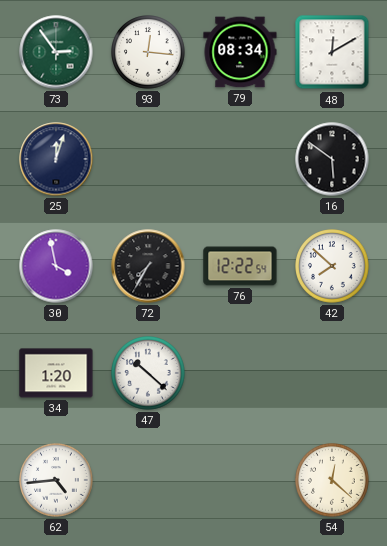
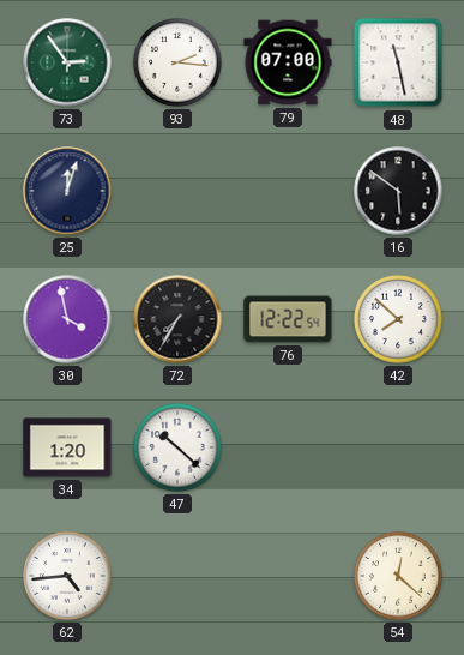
93: 12:16 -> 2:16
79: 08:34 -> 07:00
48: 12:10 -> 11:28
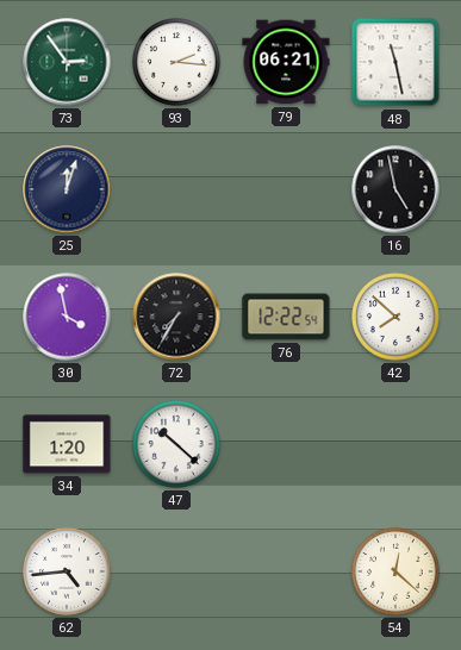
79: 07:00 -> 06:21
16: 5:51 -> 4:58
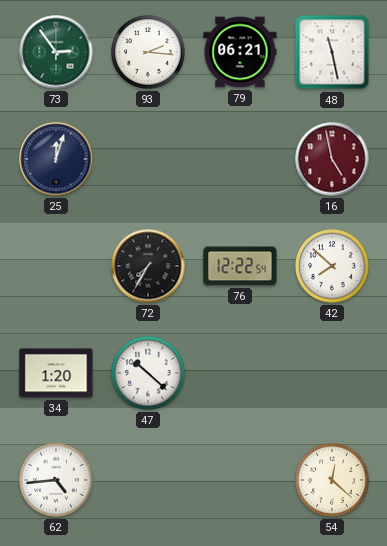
16 dial: black -> burgundy
30: 3:58 -> none
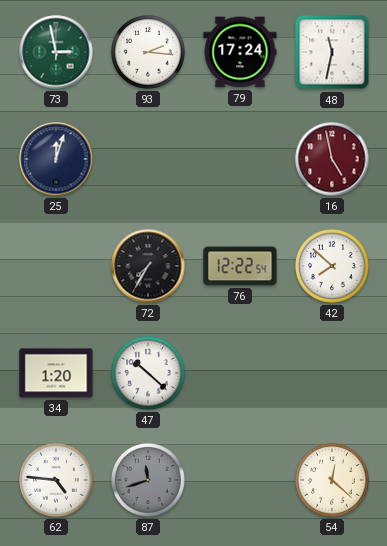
73: 2:54 -> 2:58
79: 06:21 -> 17:24
48: 11:28 -> 11:32
62: 4:44 -> 4:46
87: none -> 11:42
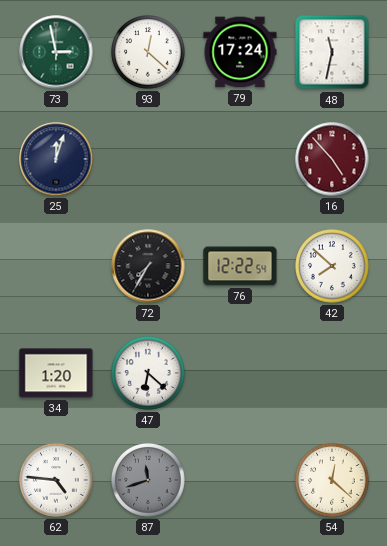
93: 2:16 -> 12:22
16: 4:58 -> 4:53
47: 10:22 -> 6:22
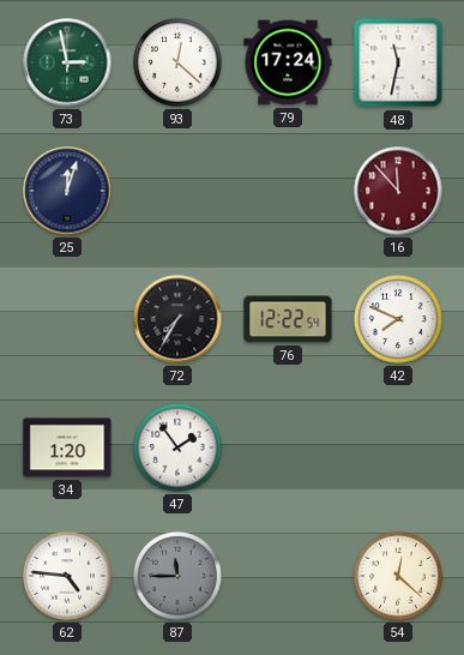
16: 4:53 -> 11:53
42: 7:52 -> 7:49
47: 6:22 -> 1:54
87: 11:42 -> 11:45
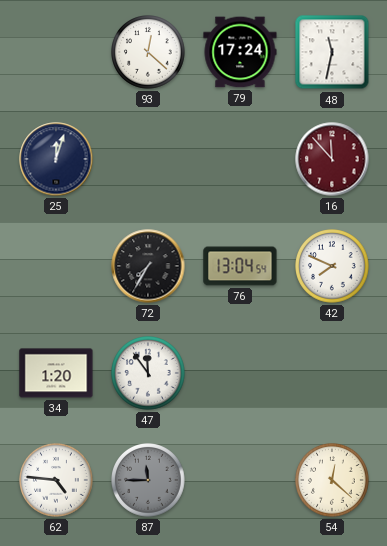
73: 2:58 -> none
76: 12:22 -> 13:04
47: 1:54 -> 11:54
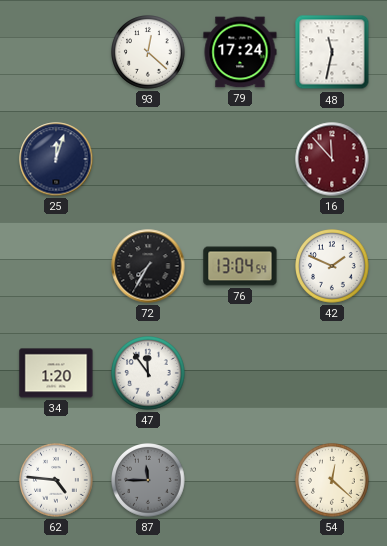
42: 7:49 -> 1:49
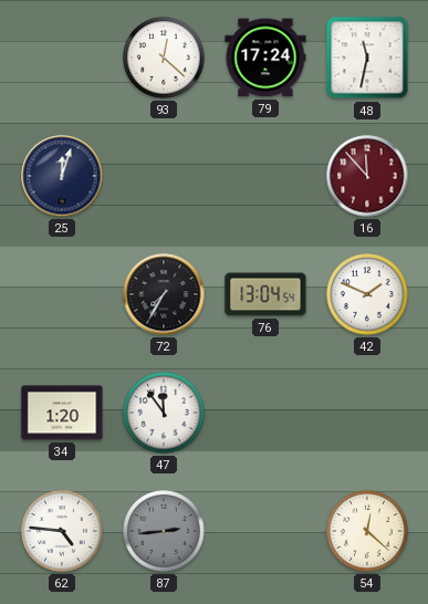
87: 11:45 -> 2:44
